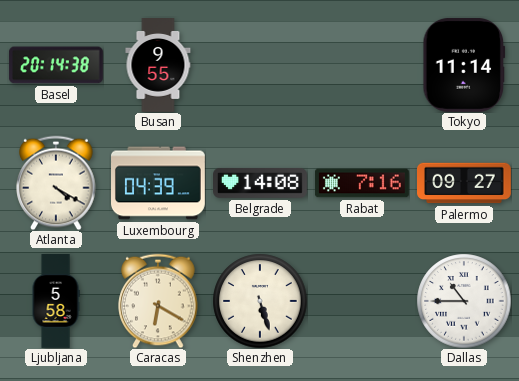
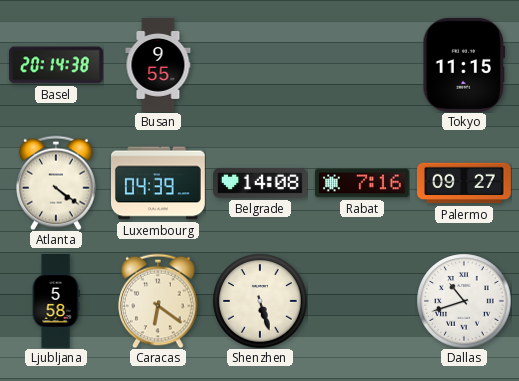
Tokyo: 11:14 -> 11:15
Atlanta: 4:20 -> 4:21
Caracas: 6:20 -> 6:21
Dallas: 10:45 -> 10:42
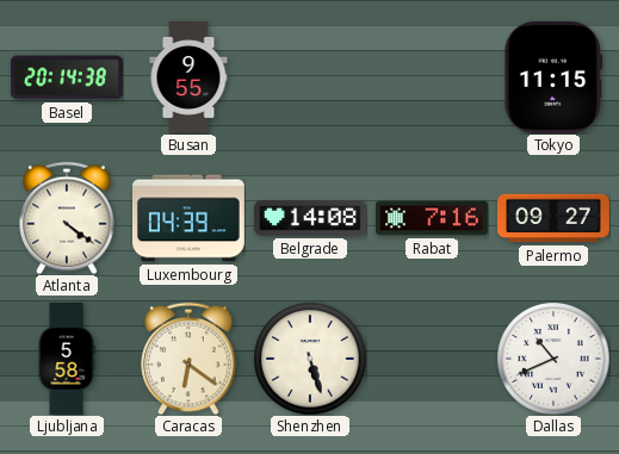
Dallas: 10:42 -> 10:41
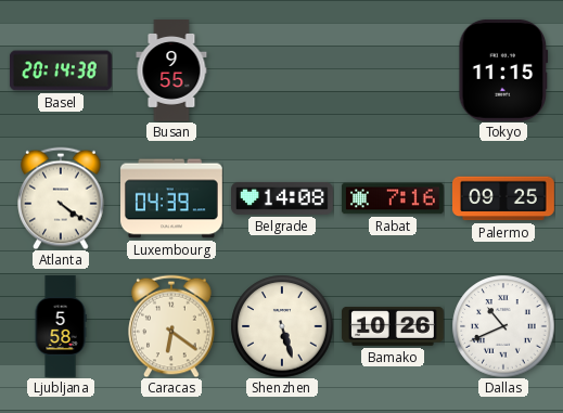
Palermo: 09:27 -> 09:25
Bamako: none -> 10:26
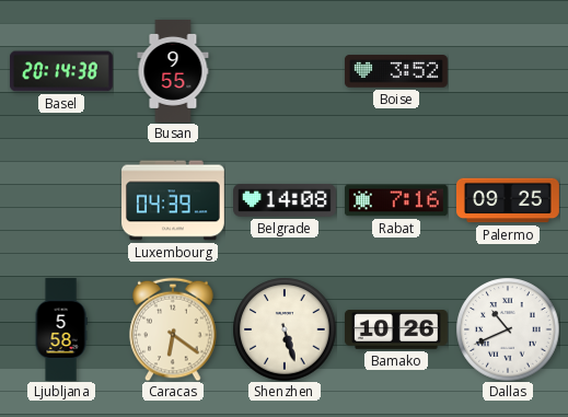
Boise: none -> 3:52
Tokyo: 11:15 -> none
Atlanta: 4:21 -> none
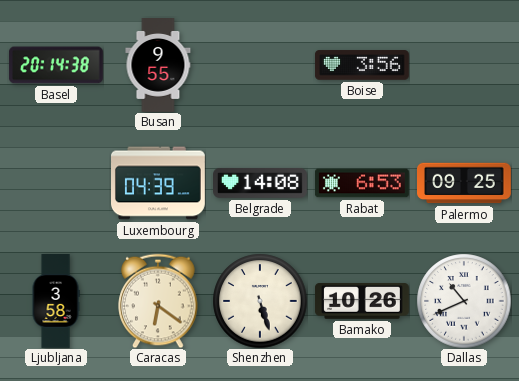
Boise: 3:52 -> 3:56
Rabat: 7:16 -> 6:53
Ljubljana: 5:58 -> 3:58
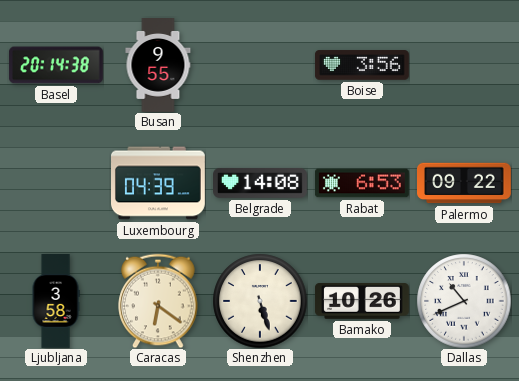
Palermo: 09:25 -> 09:22
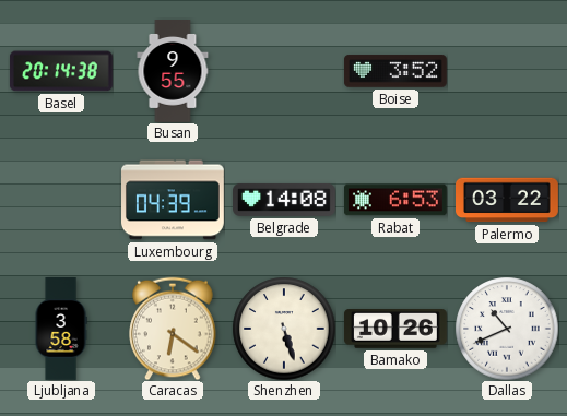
Boise: 3:56 -> 3:52
Palermo: 09:22 -> 03:22
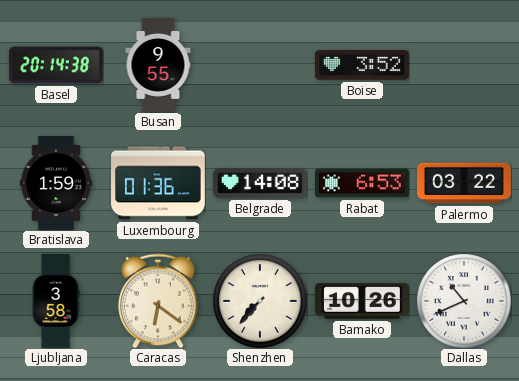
Bratislava: none -> 1:59
Luxembourg: 04:39 -> 01:36
Shenzhen: 5:27 -> 7:37
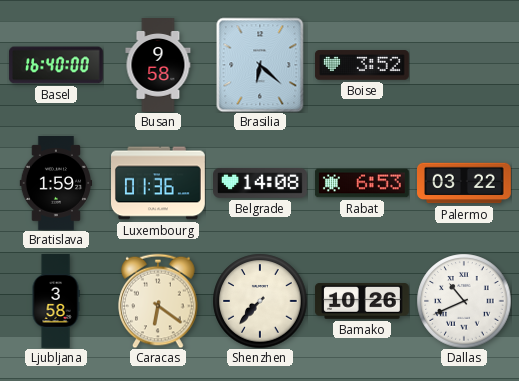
Basel: 20:14 -> 16:40
Busan: 9:55 -> 9:58
Brasilia: none -> 6:22
